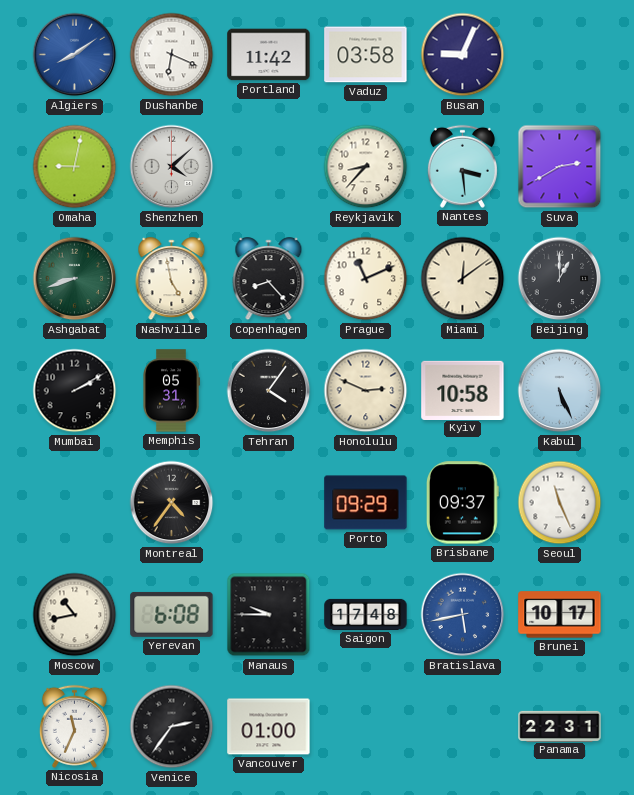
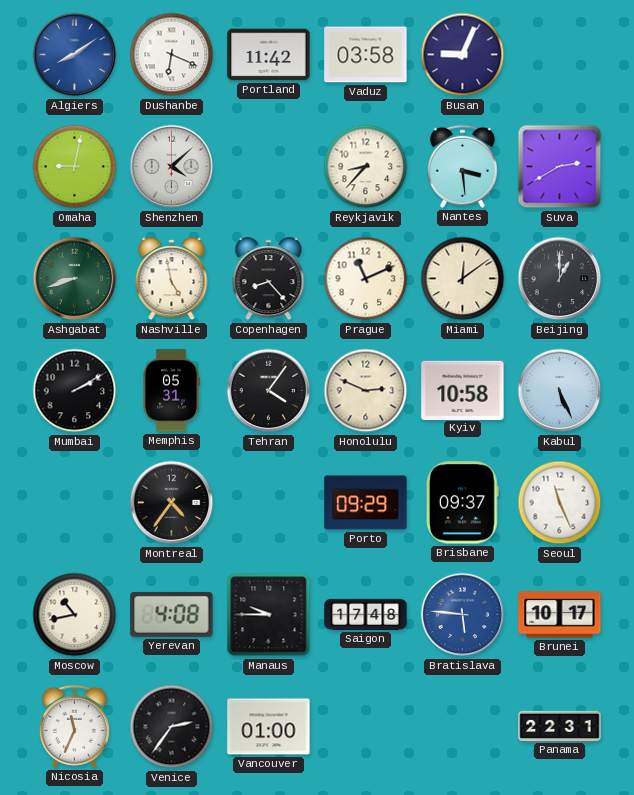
Yerevan: 6:08 -> 4:08
Bratislava: 5:43 -> 5:46
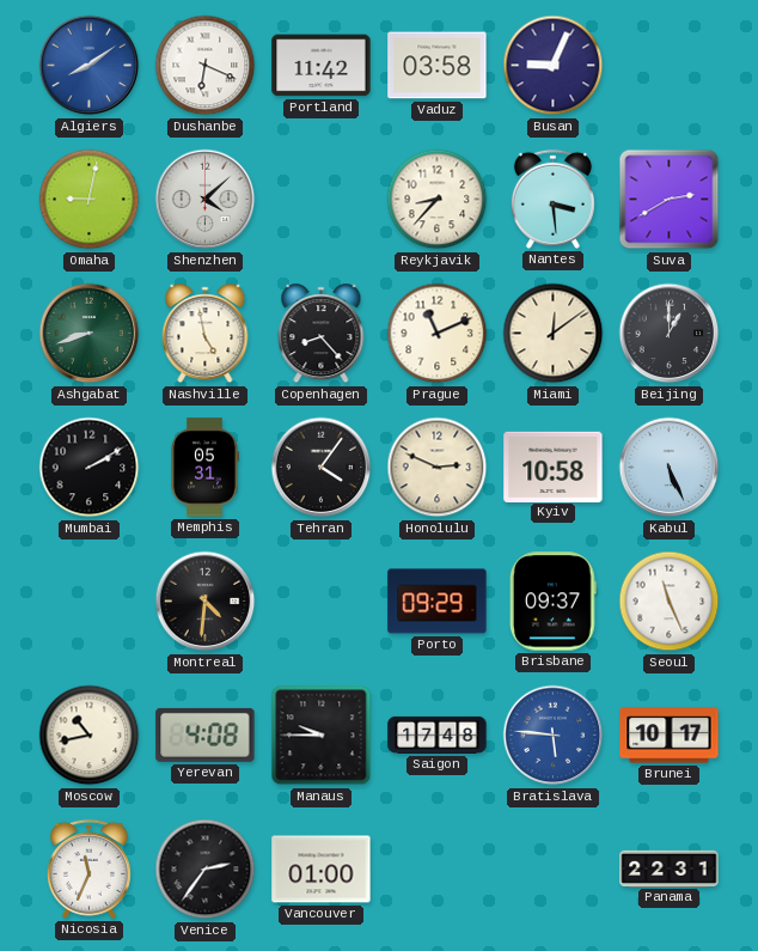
Montreal: 4:36 -> 4:31
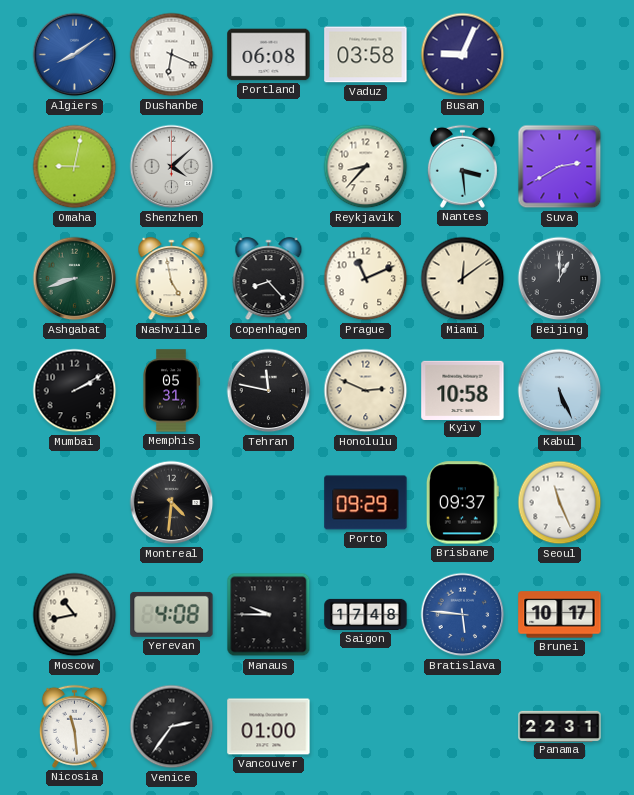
Portland: 11:42 -> 06:08
Tehran: 4:06 -> 11:47
Nicosia: 11:34 -> 11:29
